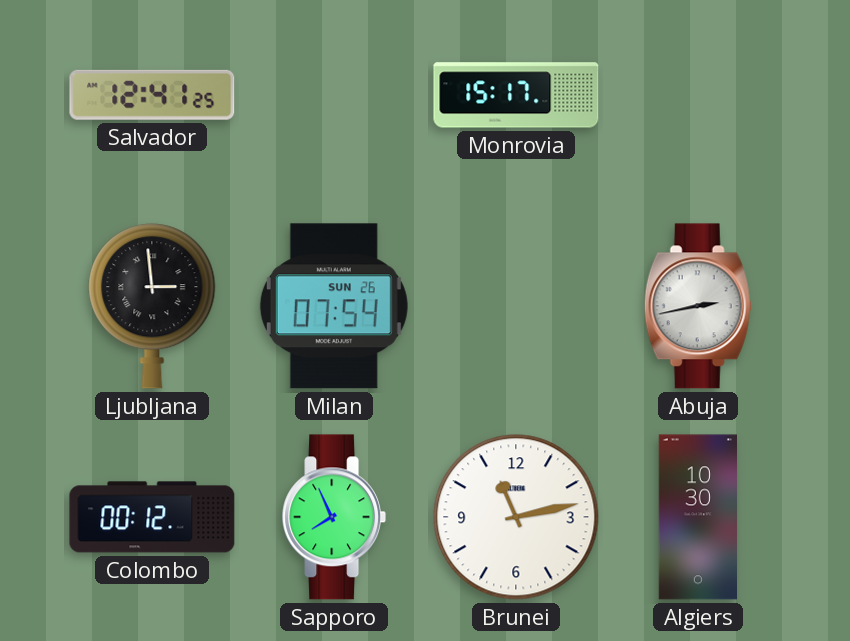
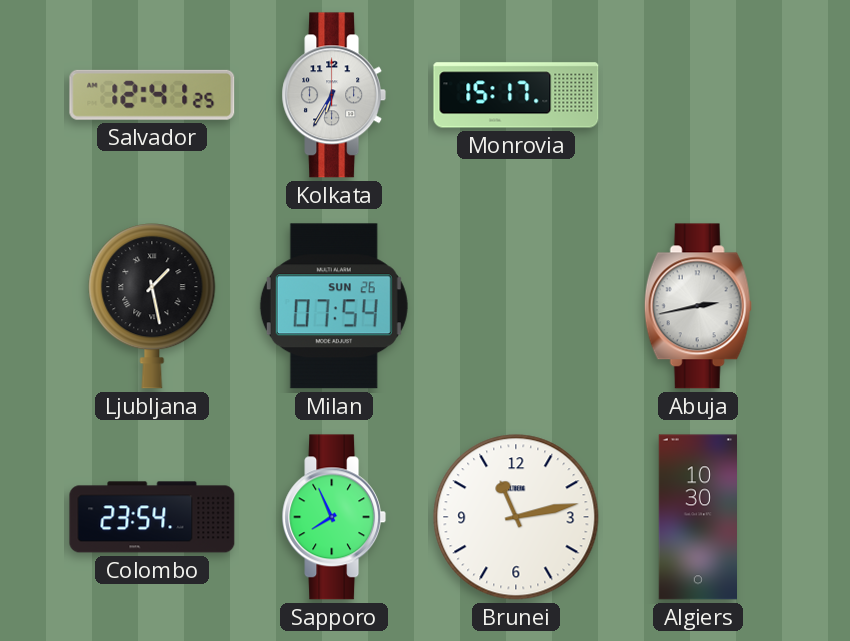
Kolkata: none -> 6:35
Ljubljana: 2:59 -> 1:28
Colombo: 00:12 -> 23:54
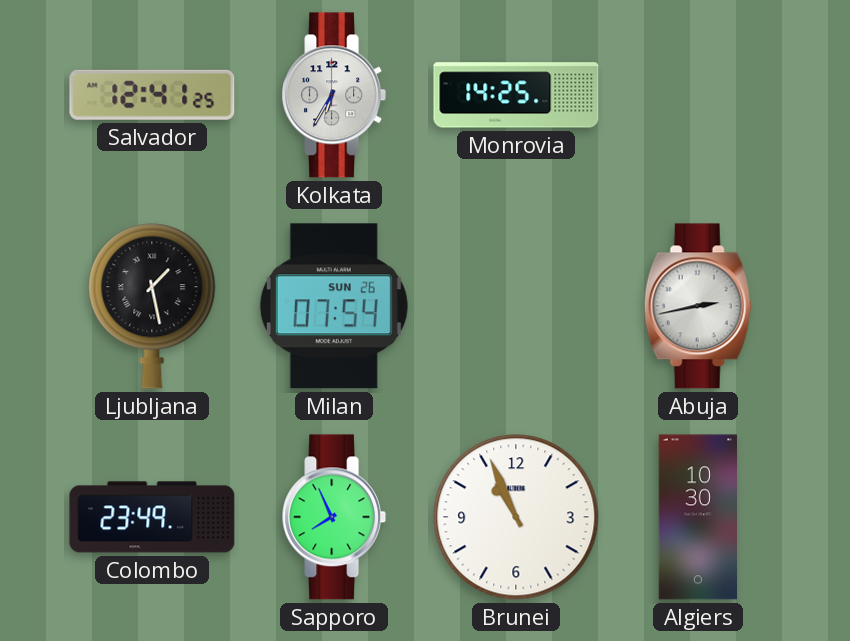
Monrovia: 15:17 -> 14:25
Colombo: 23:54 -> 23:49
Brunei: 11:13 -> 10:56
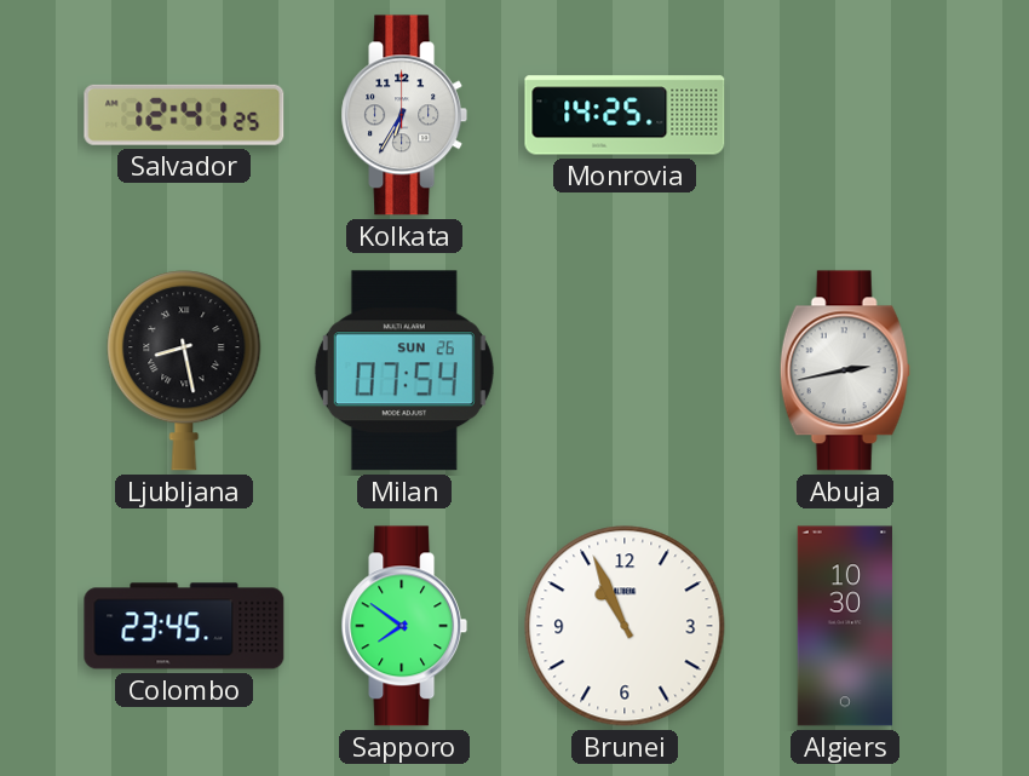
Ljubljana: 1:28 -> 8:28
Colombo: 23:49 -> 23:45
Sapporo: 7:56 -> 7:51
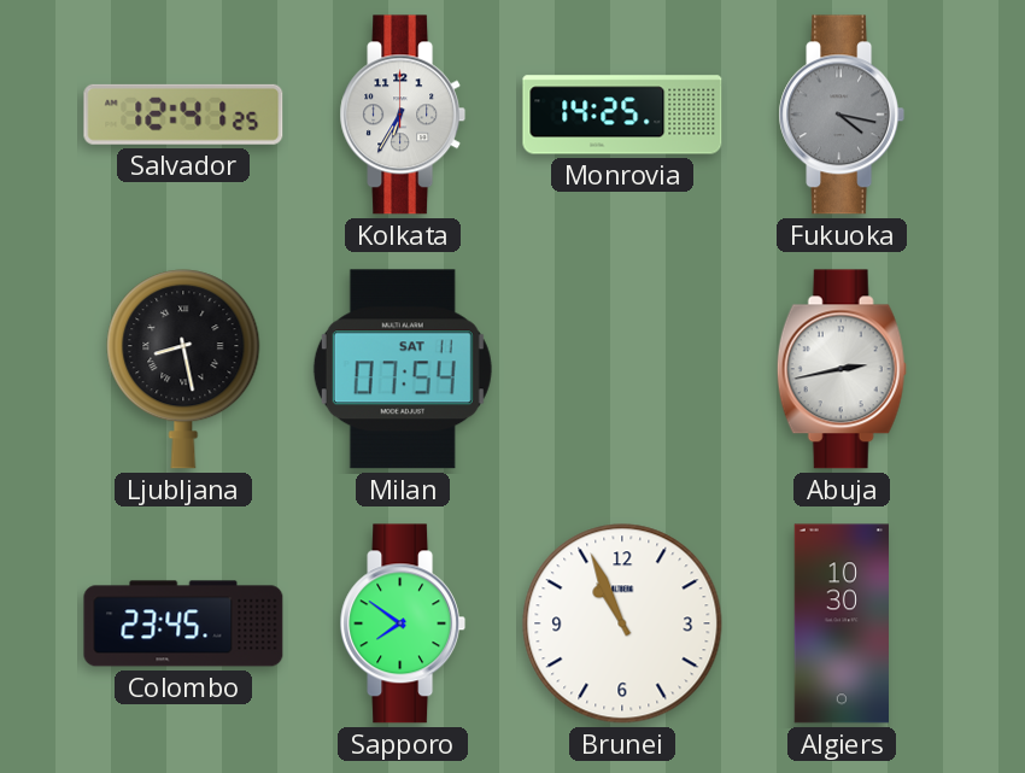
Fukuoka: none -> 4:17
Milan date: SUN 26 -> SAT 11
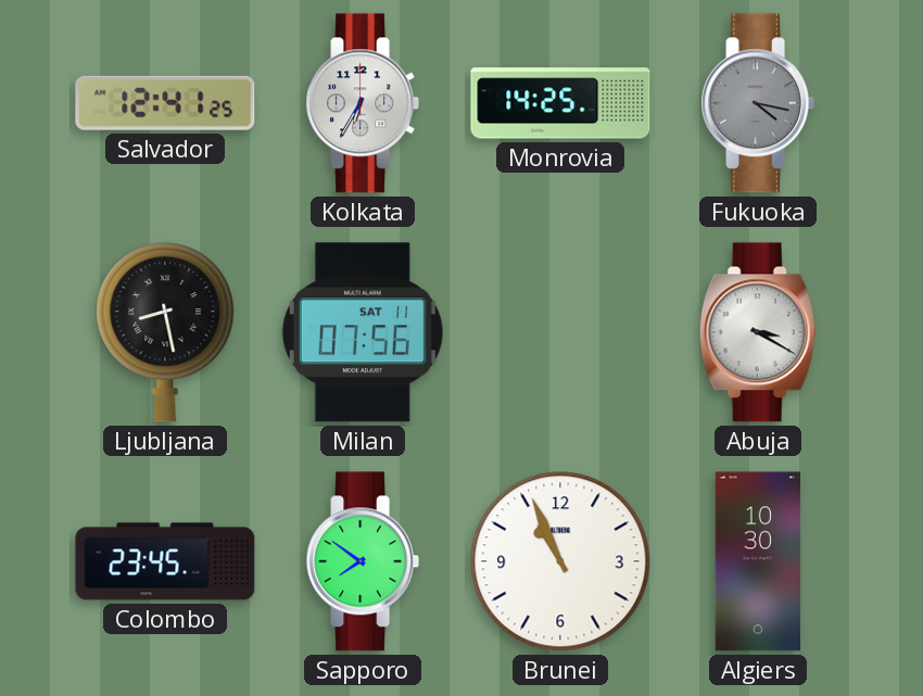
Milan: 07:54 -> 07:56
Abuja: 2:43 -> 3:20
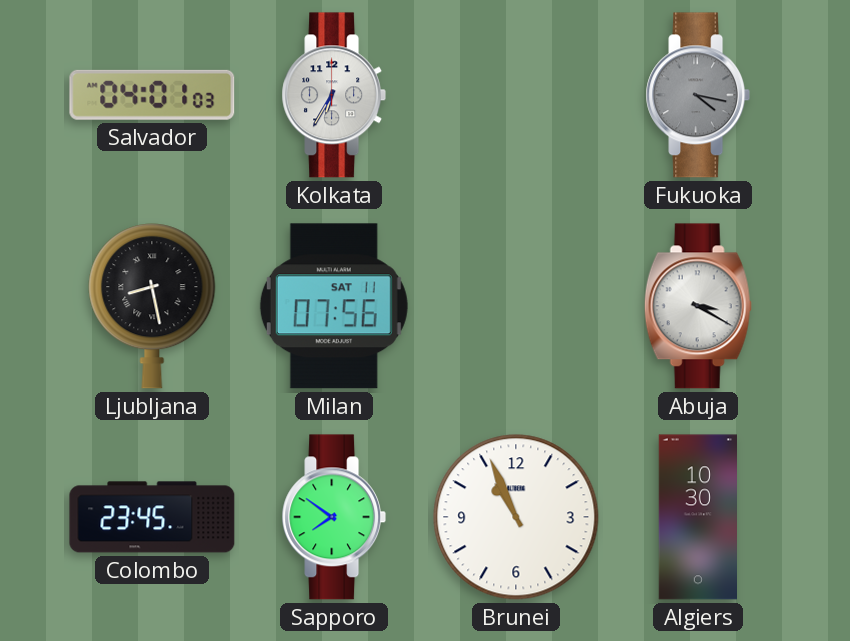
Salvador: 12:41 -> 04:01
Monrovia: 14:25 -> none
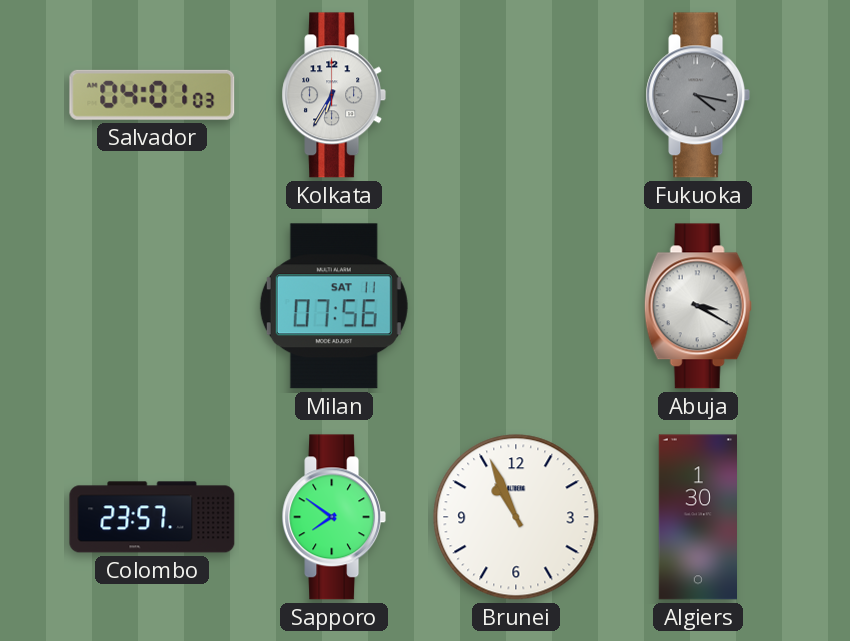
Ljubljana: 8:28 -> none
Colombo: 23:45 -> 23:57
Algiers: 10:30 -> 1:30
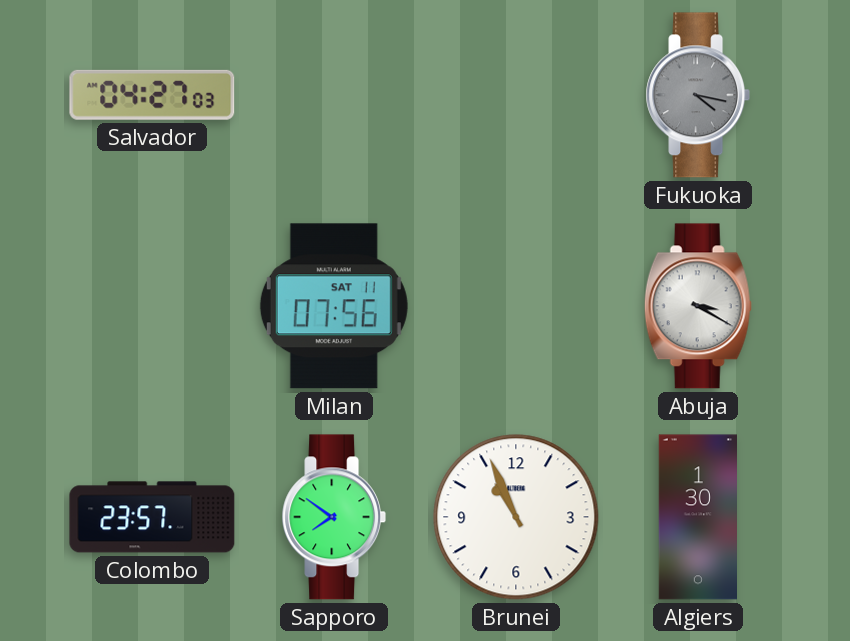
Salvador: 04:01 -> 04:27
Kolkata: 6:35 -> none
